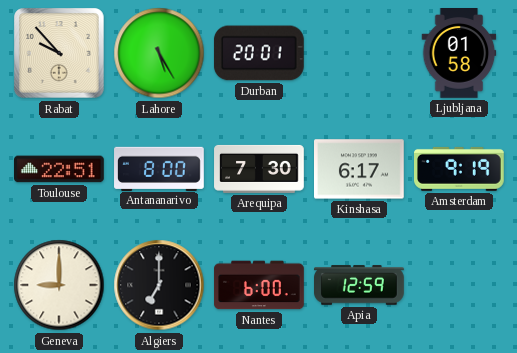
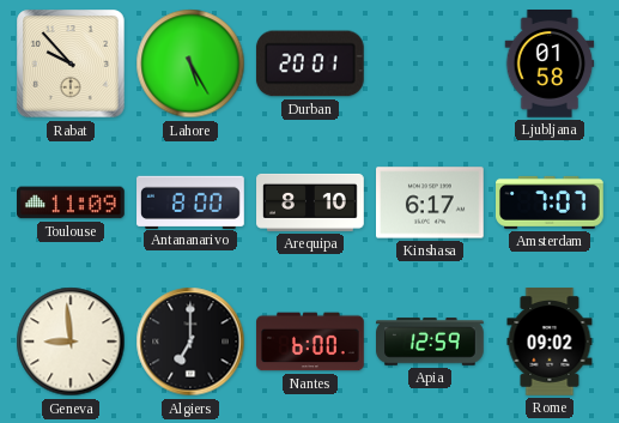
Toulouse: 22:51 -> 11:09
Arequipa: 7:30 -> 8:10
Amsterdam: 9:19 -> 7:07
Geneva: 9:00 -> 8:59
Rome: none -> 09:02
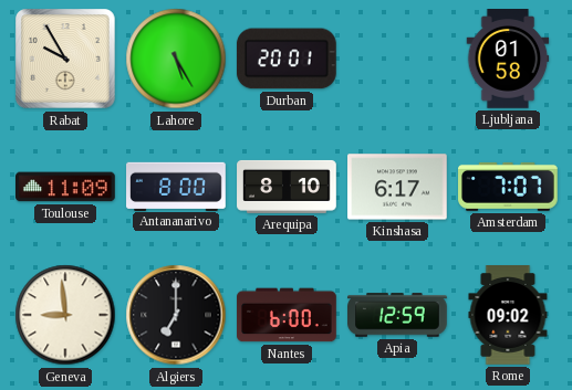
Rabat: 9:53 -> 9:55
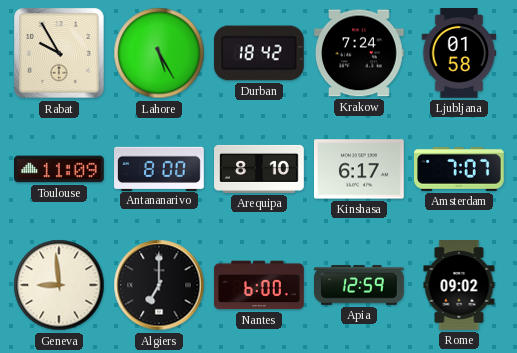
Durban: 20:01 -> 18:42
Krakow: none -> 7:24
